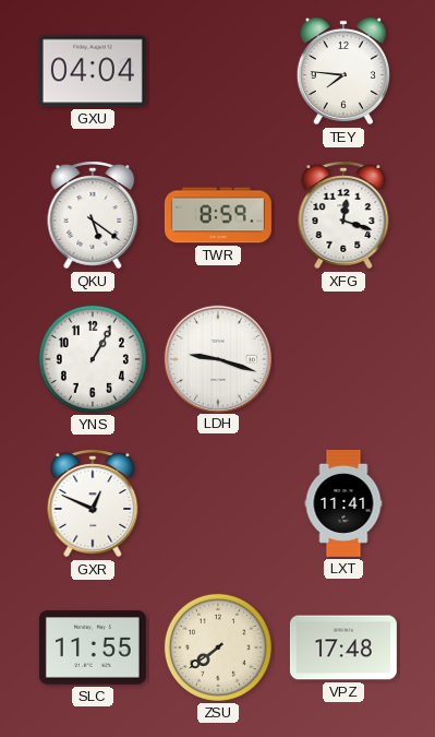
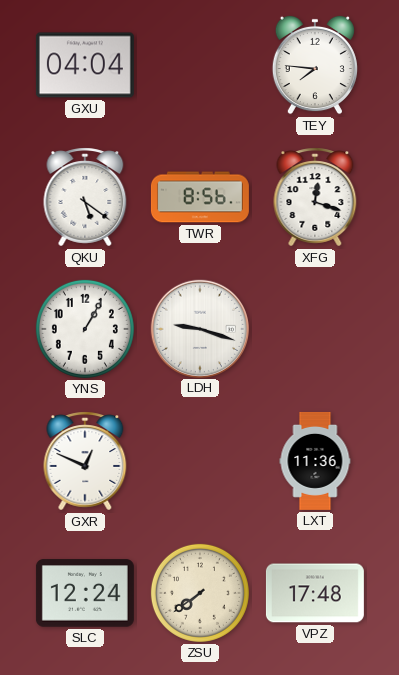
TWR: 8:59 -> 8:56
LXT: 11:41 -> 11:36
SLC: 11:55 -> 12:24
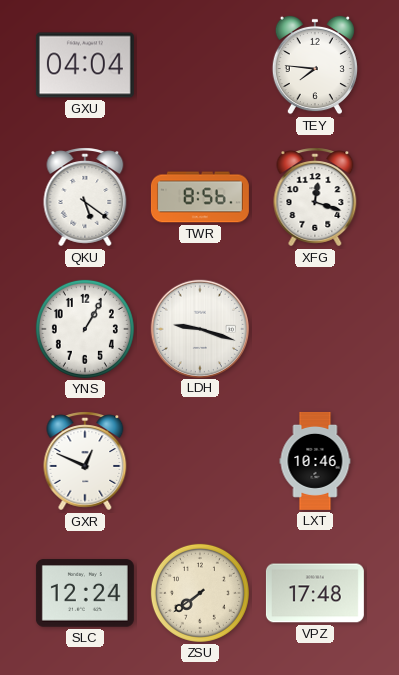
LXT: 11:36 -> 10:46
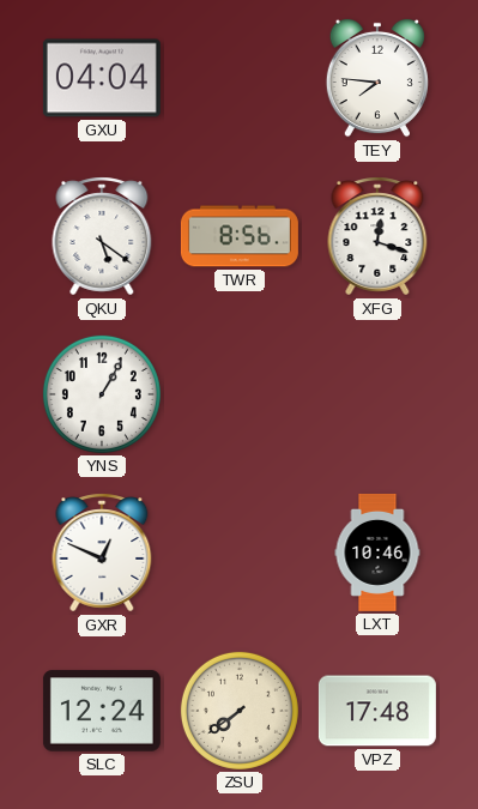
LDH: 9:18 -> none
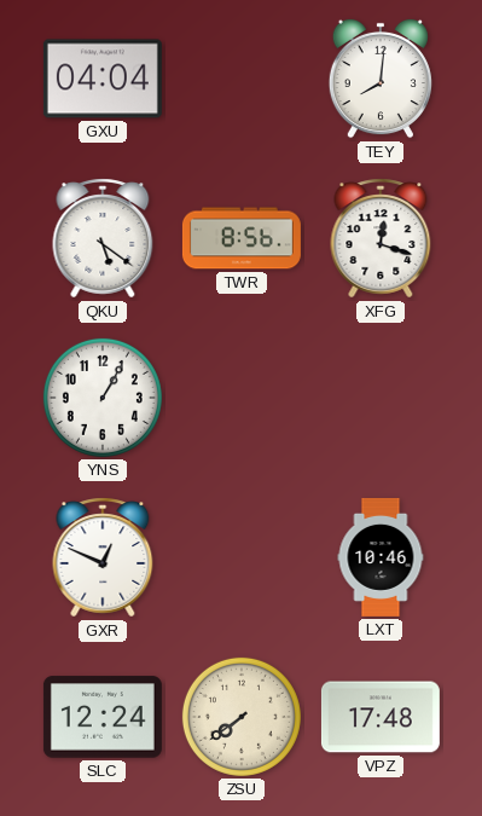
TEY: 7:46 -> 8:01
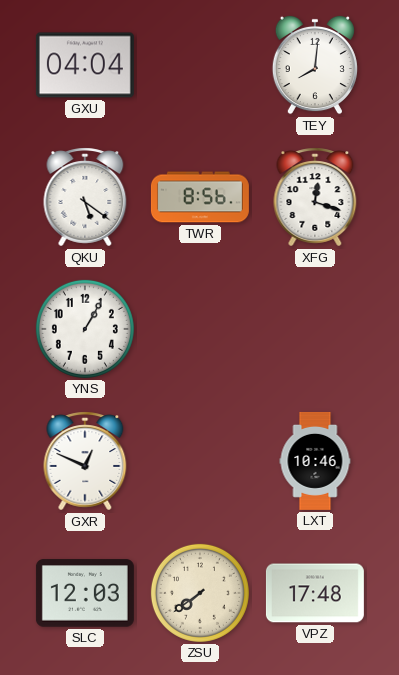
SLC: 12:24 -> 12:03
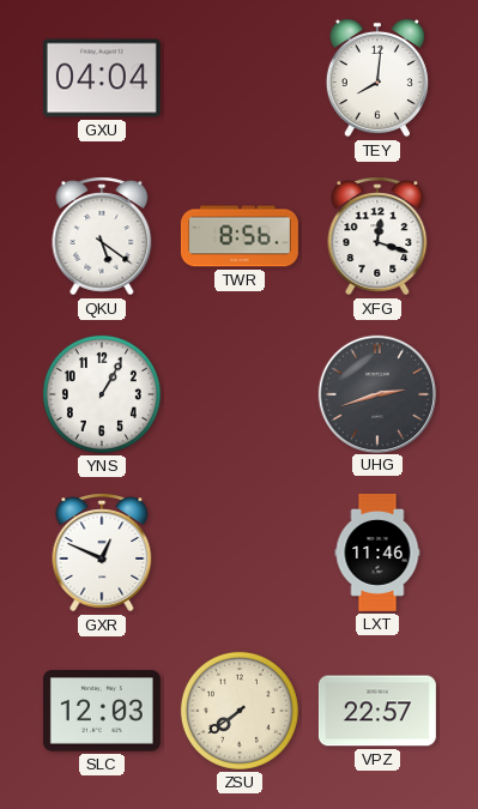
UHG: none -> 2:42
LXT: 10:46 -> 11:46
VPZ: 17:48 -> 22:57
